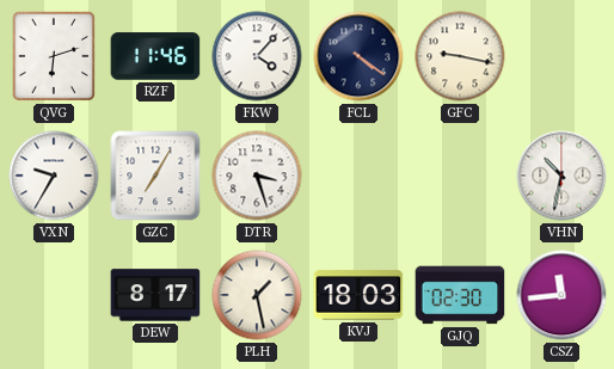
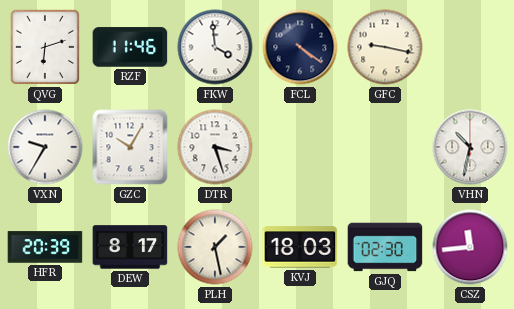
FKW: 4:07 -> 3:59
GZC: 7:05 -> 10:05
HFR: none -> 20:39
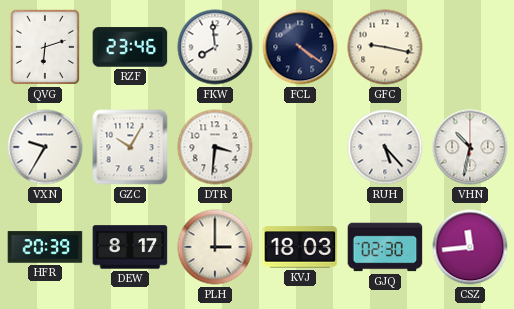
RZF: 11:46 -> 23:46
FKW: 3:59 -> 7:59
DTR: 3:27 -> 3:31
RUH: none -> 5:23
PLH: 1:28 -> 3:00
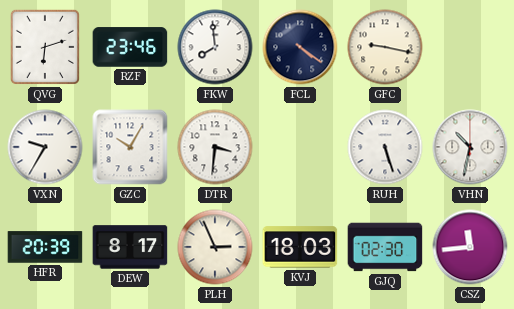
RUH: 5:23 -> 5:27
PLH: 3:00 -> 2:56
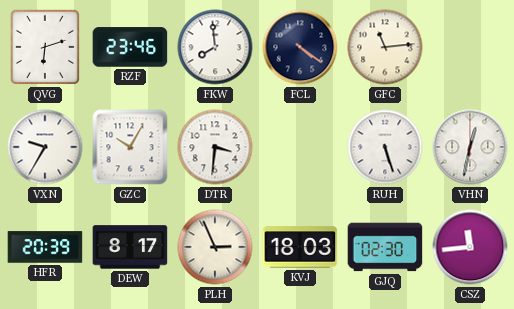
GFC: 9:17 -> 11:14
VHN: 10:32 -> 12:32
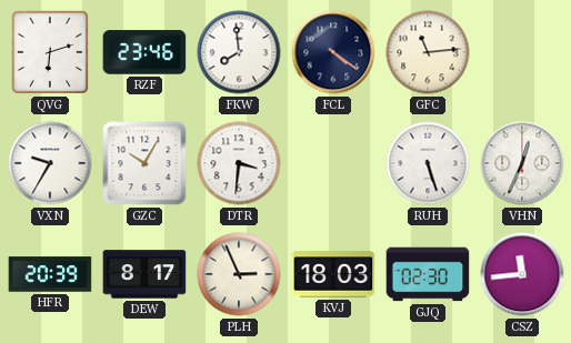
VHN: 12:32 -> 12:34
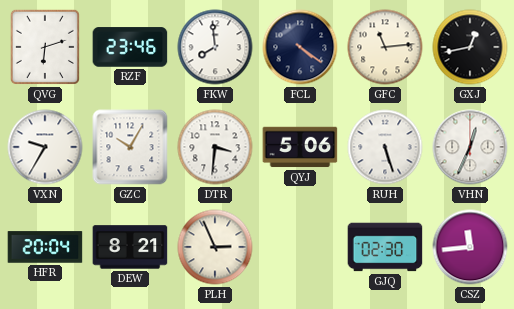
GXJ: none -> 12:43
QYJ: none -> 5:06
HFR: 20:39 -> 20:04
DEW: 8:17 -> 8:21
KVJ: 18:03 -> none
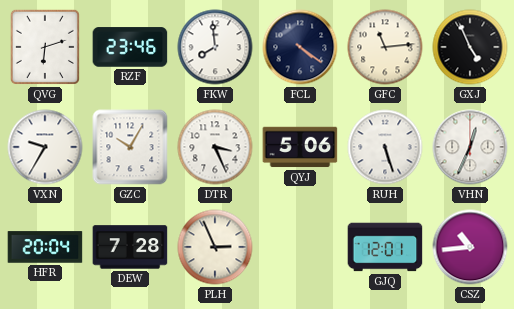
GXJ: 12:43 -> 4:56
DTR: 3:31 -> 3:26
DEW: 8:21 -> 7:28
GJQ: 02:30 -> 12:01
CSZ: 11:44 -> 10:44
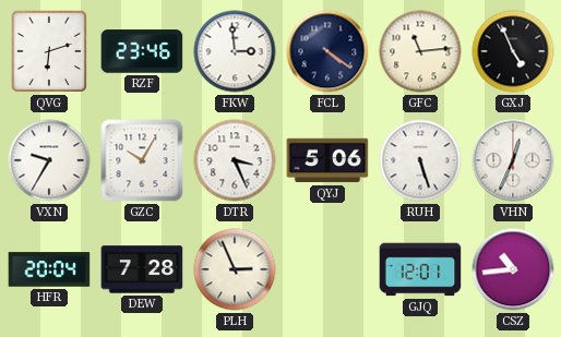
FKW: 7:59 -> 2:59
